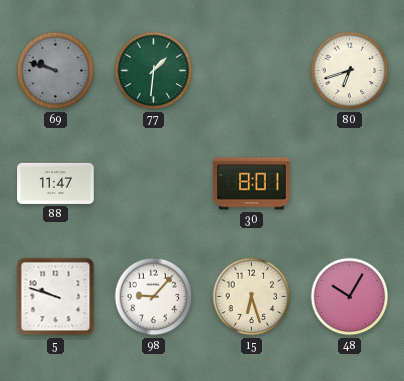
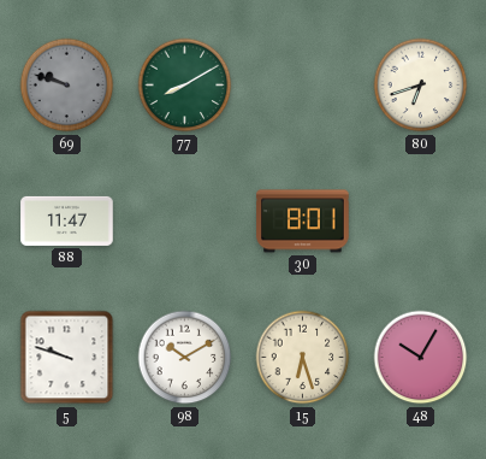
77: 1:31 -> 8:10
98: 9:07 -> 10:10
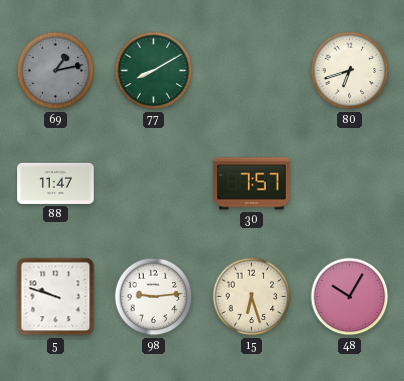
69: 9:48 -> 1:13
30: 8:01 -> 7:57
98: 10:10 -> 9:14
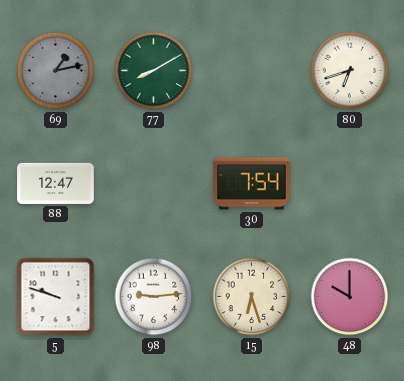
88: 11:47 -> 12:47
30: 7:57 -> 7:54
48: 10:05 -> 10:00
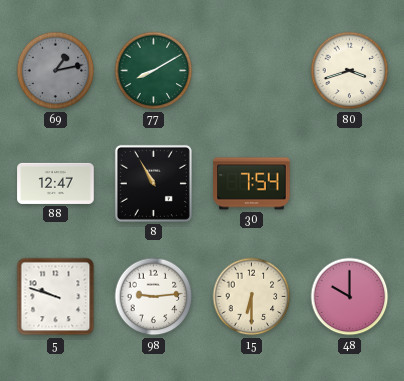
80: 6:42 -> 3:42
8: none -> 10:55
15: 6:27 -> 6:30
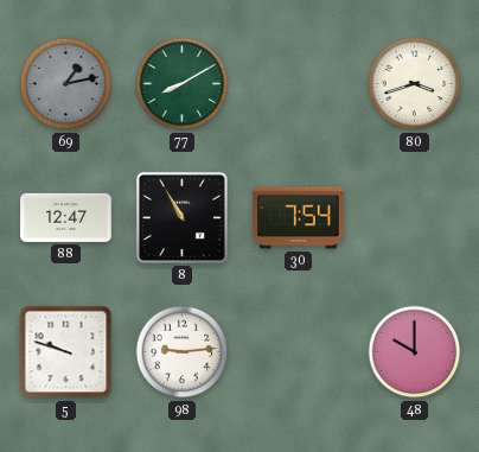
15: 6:30 -> none
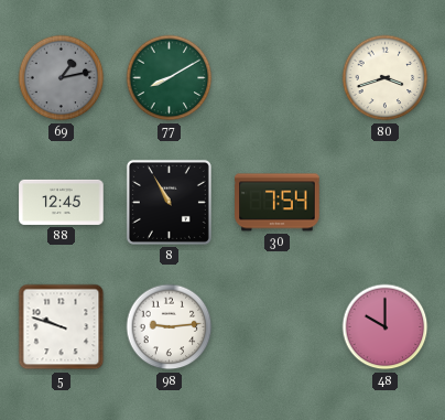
88: 12:47 -> 12:45
